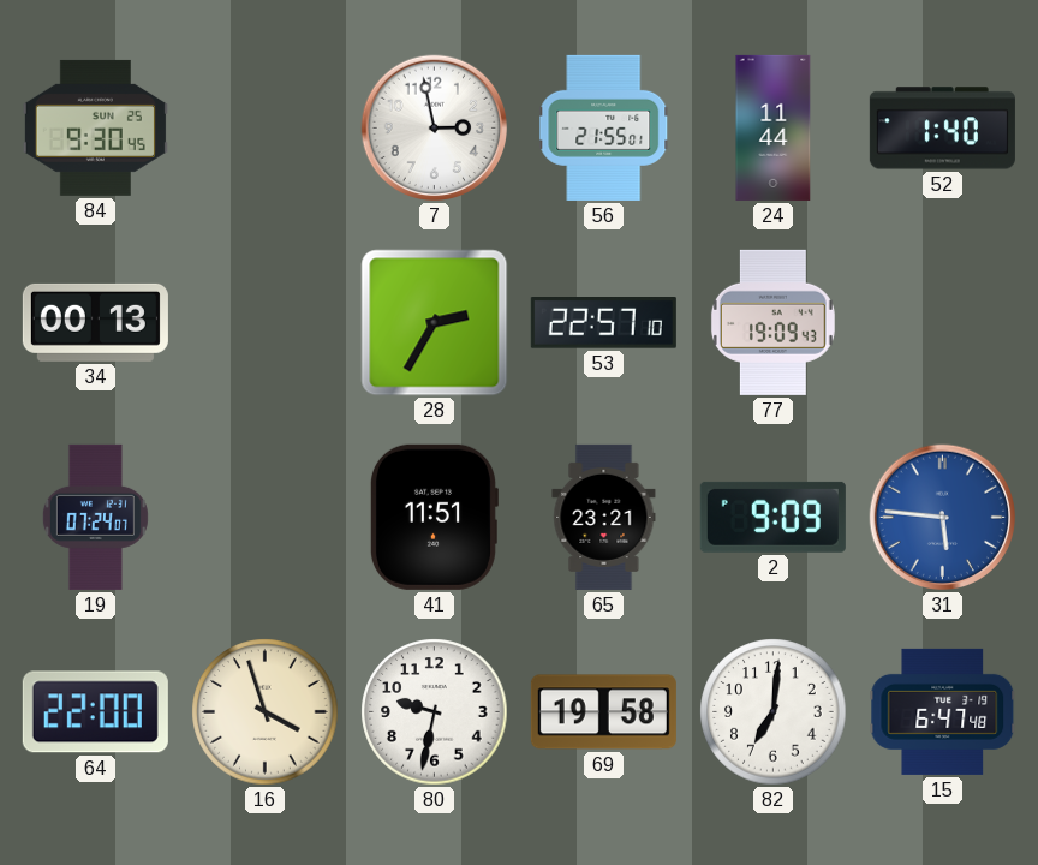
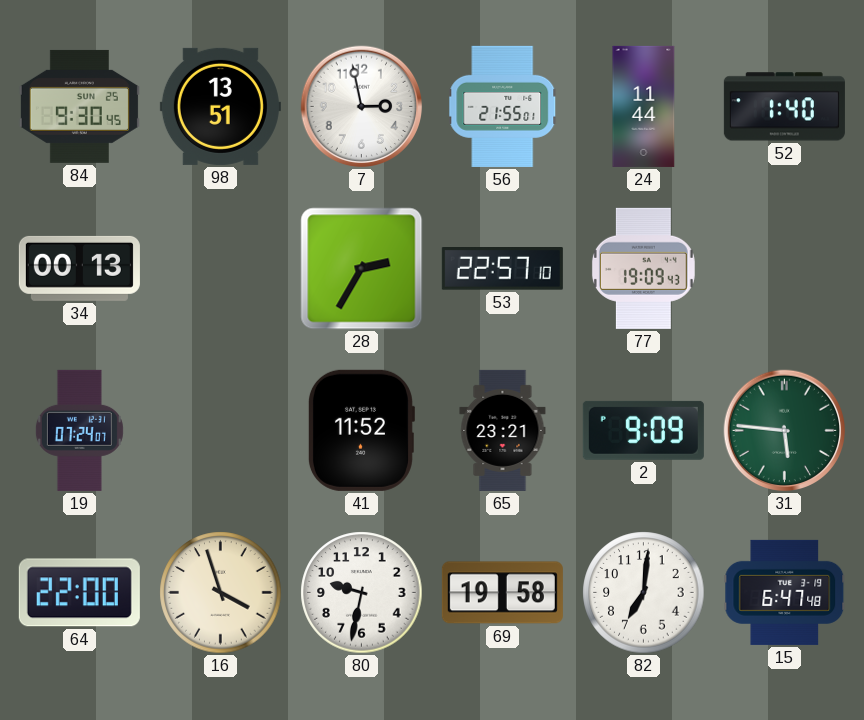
98: none -> 13:51
41: 11:51 -> 11:52
31 dial: blue -> green
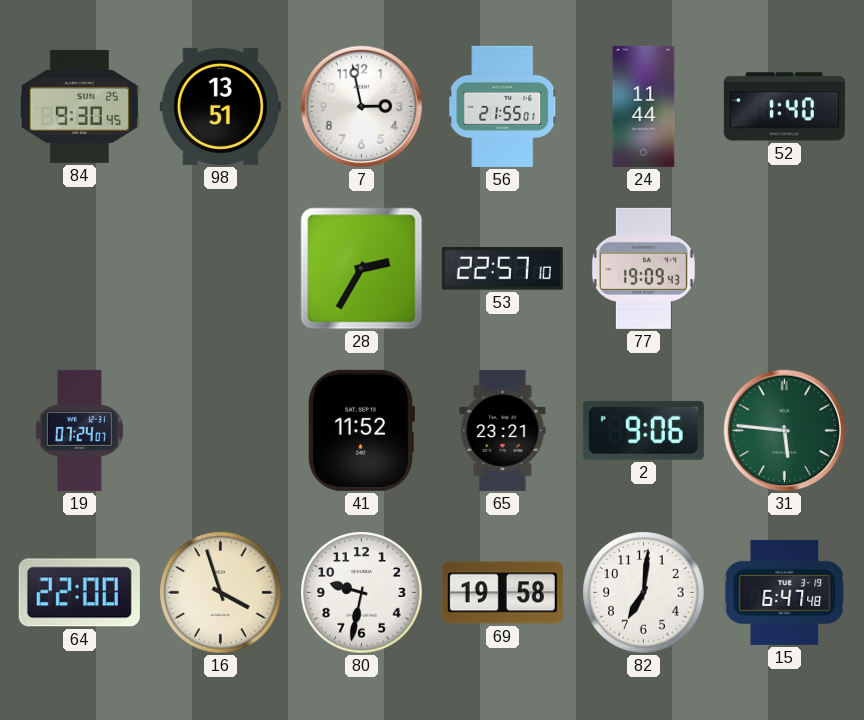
34: 00:13 -> none
2: 9:09 -> 9:06
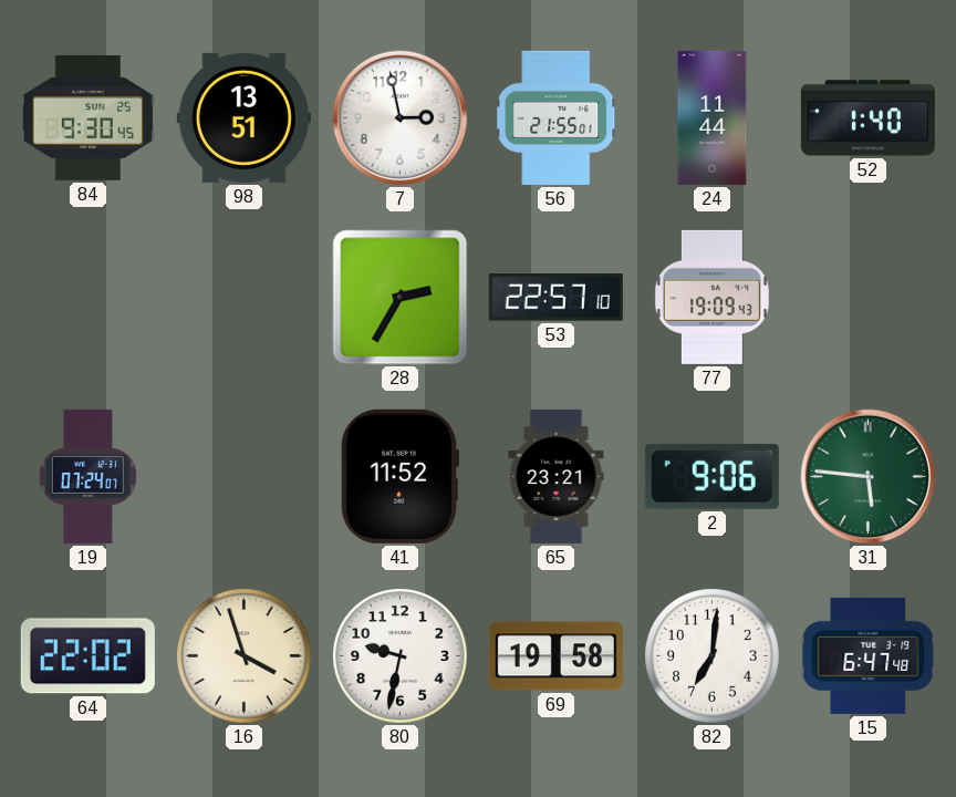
64: 22:00 -> 22:02
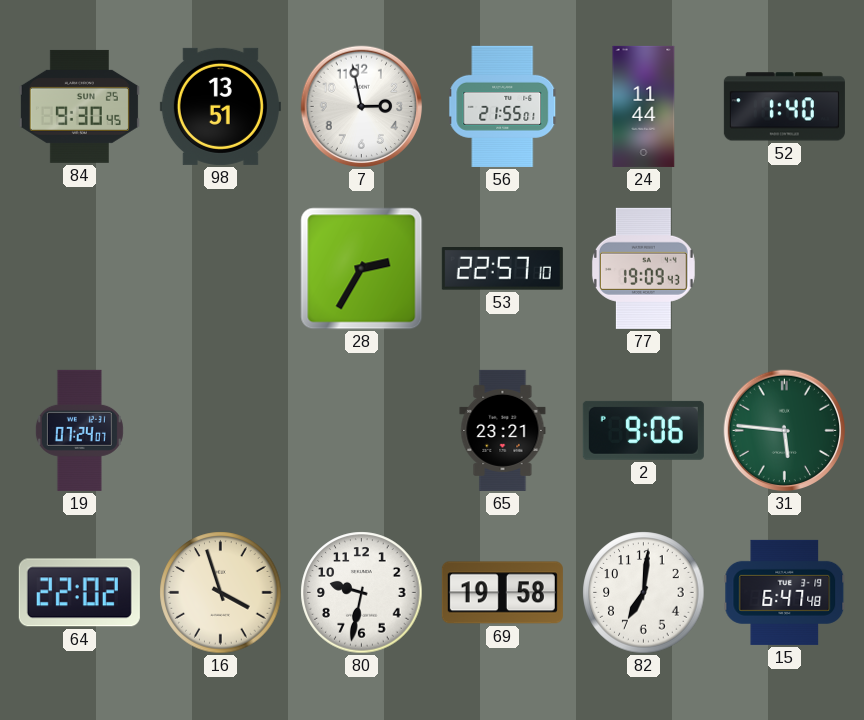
41: 11:52 -> none
